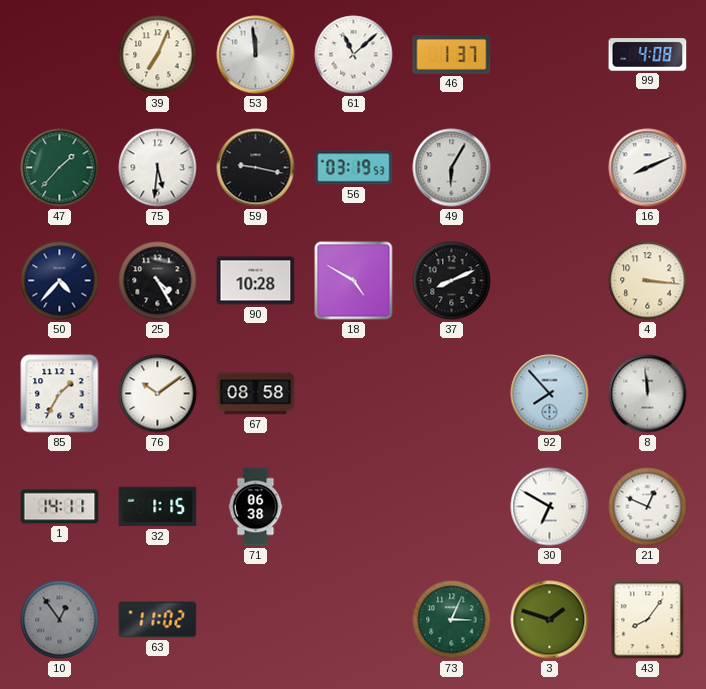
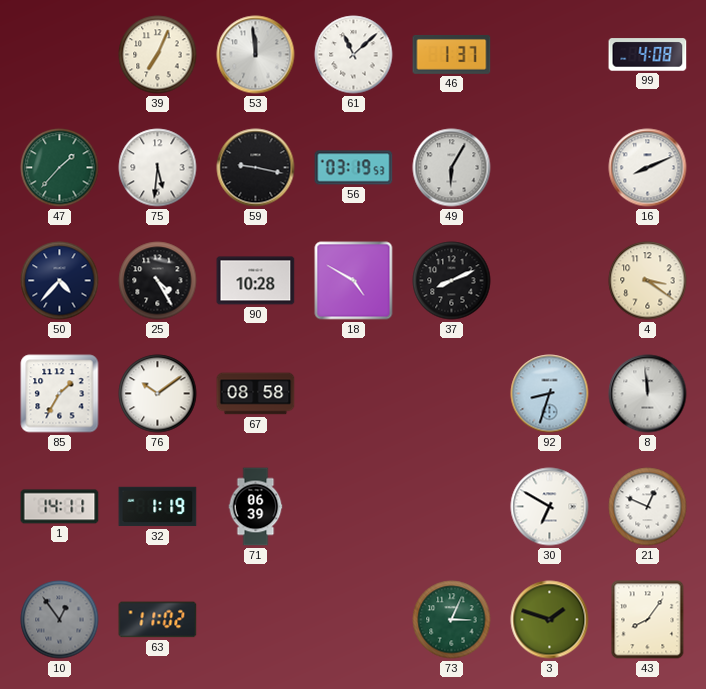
4: 3:16 -> 3:21
92: 7:53 -> 8:33
32: 1:15 -> 1:19
71: 06:38 -> 06:39
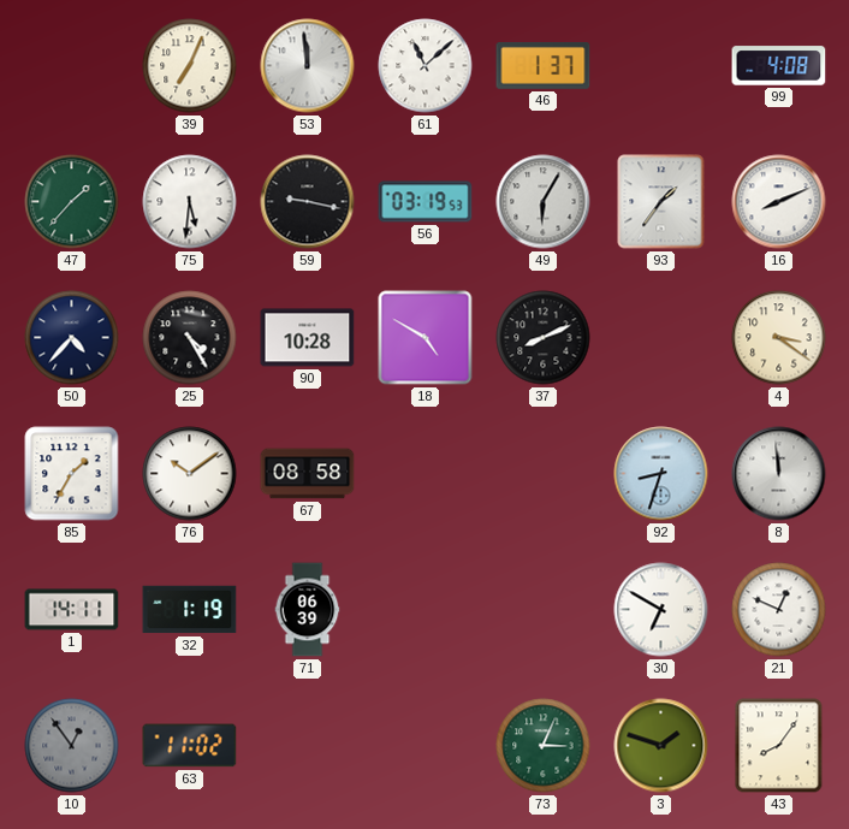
93: none -> 1:36
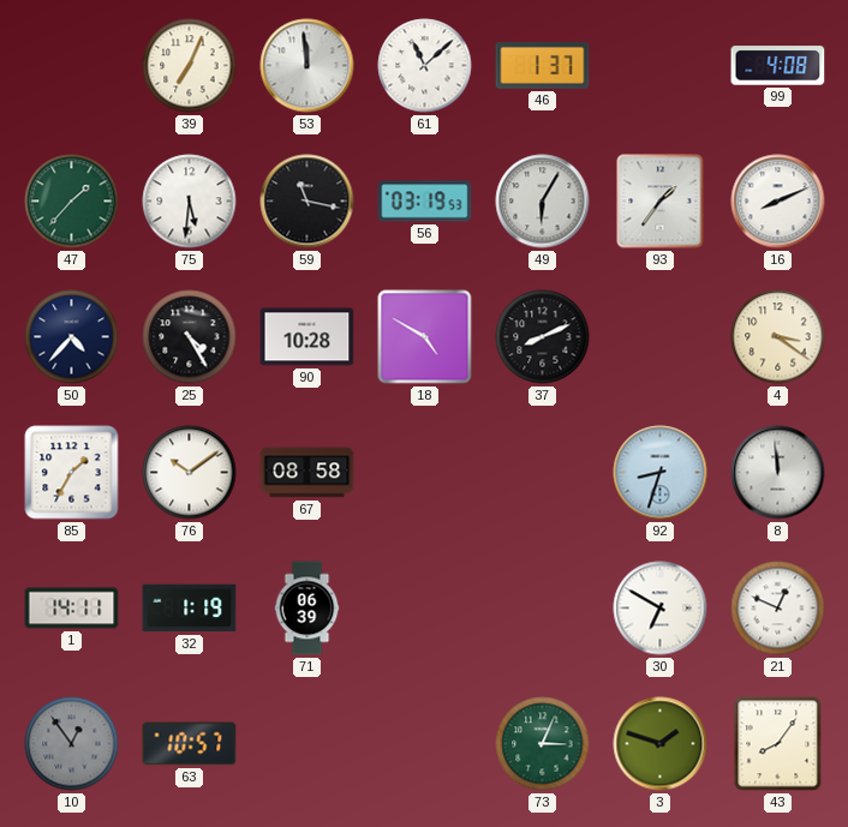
59: 9:17 -> 11:17
63: 11:02 -> 10:57
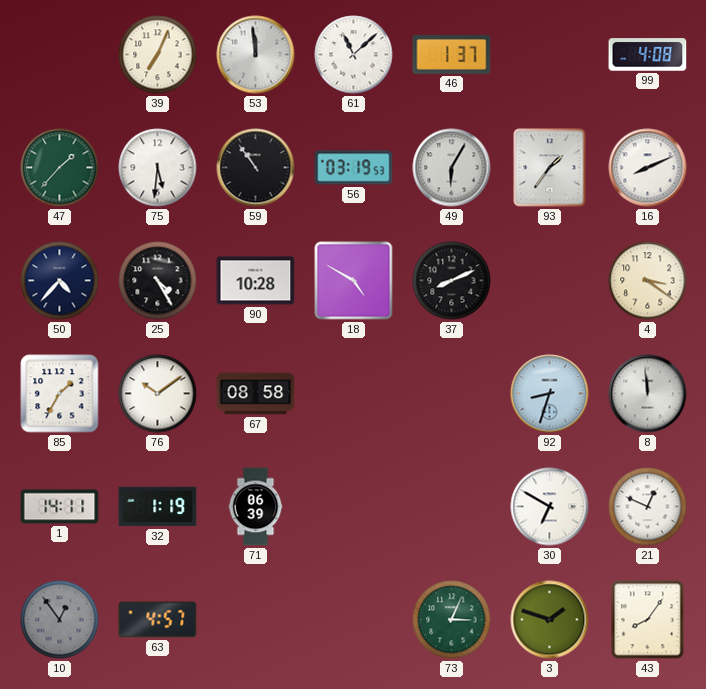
59: 11:17 -> 10:54
63: 10:57 -> 4:57
